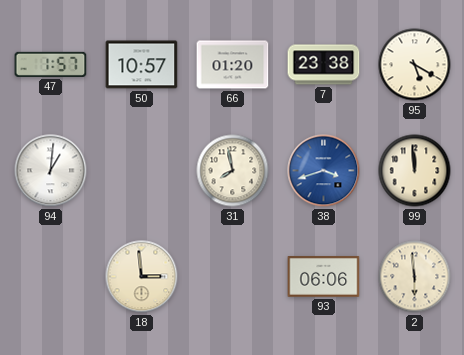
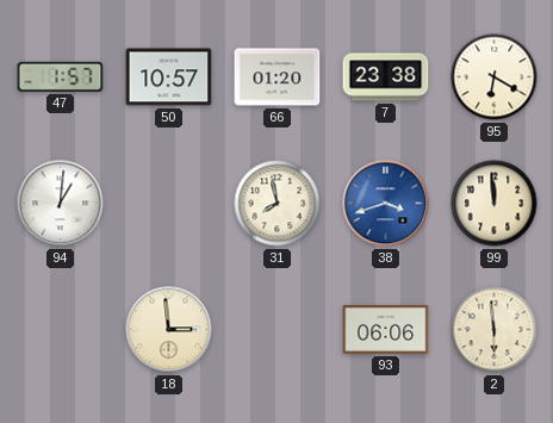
95: 5:20 -> 6:20
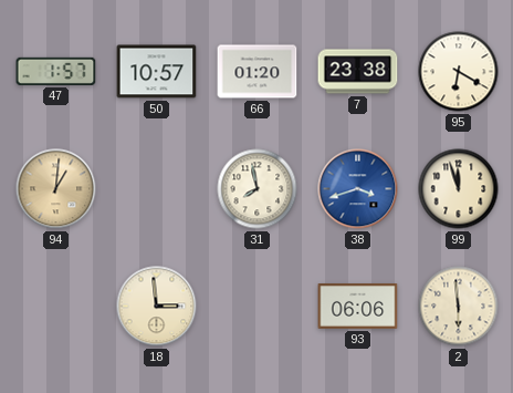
94 dial: white -> champagne
99: 11:59 -> 11:57
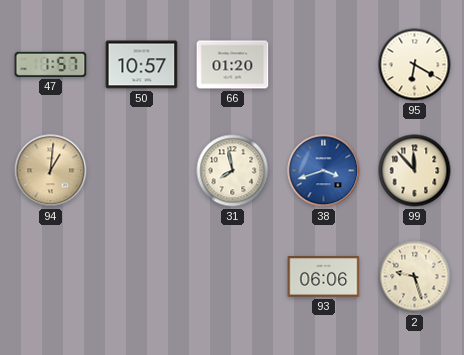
7: 23:38 -> none
99: 11:57 -> 11:53
18: 2:59 -> none
2: 5:59 -> 9:27
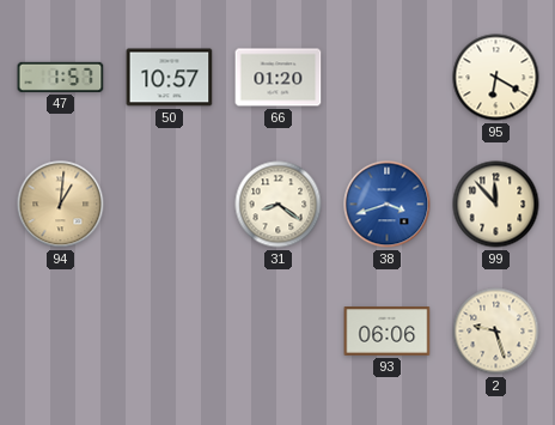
31: 7:58 -> 8:21
